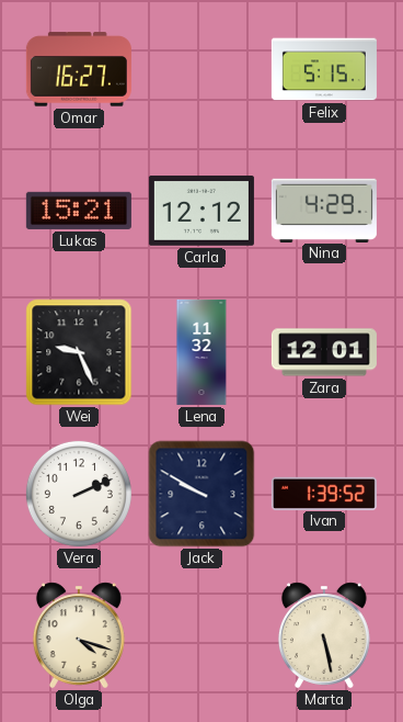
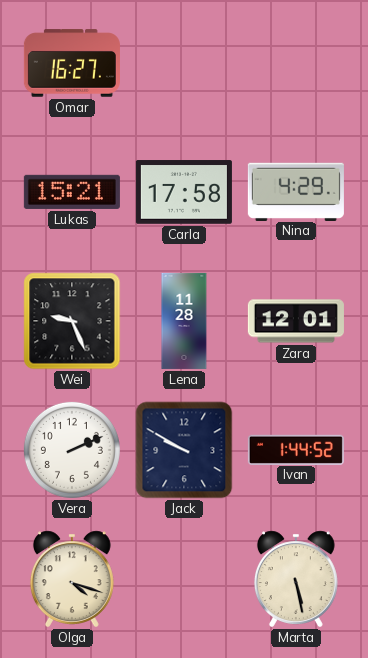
Felix: 5:15 -> none
Carla: 12:12 -> 17:58
Lena: 11:32 -> 11:28
Ivan: 1:39 -> 1:44
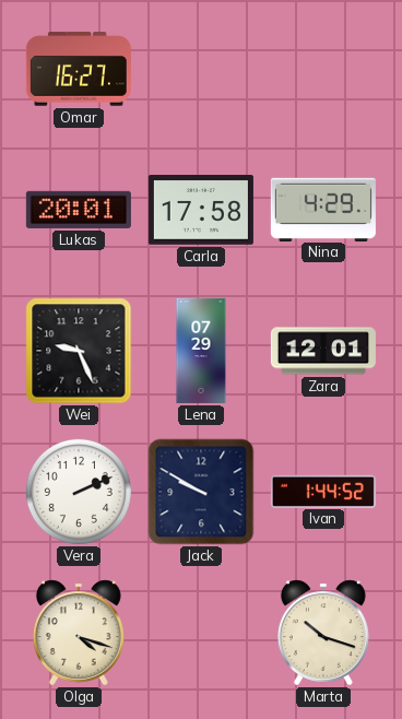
Lukas: 15:21 -> 20:01
Lena: 11:28 -> 07:29
Marta: 5:28 -> 10:18
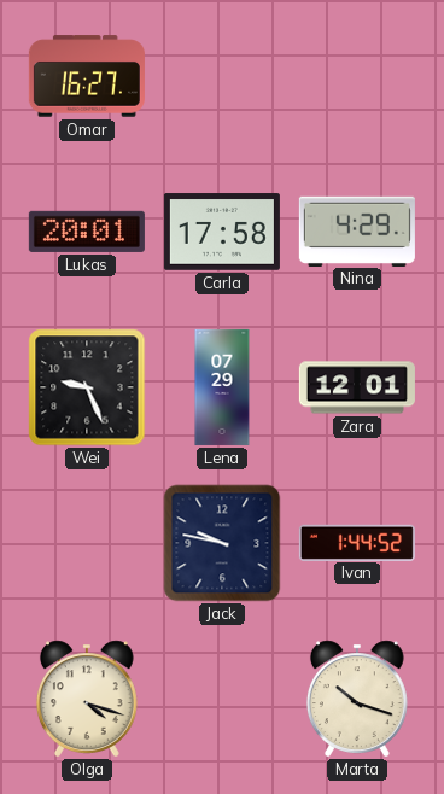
Vera: 2:11 -> none
Jack: 9:50 -> 9:47
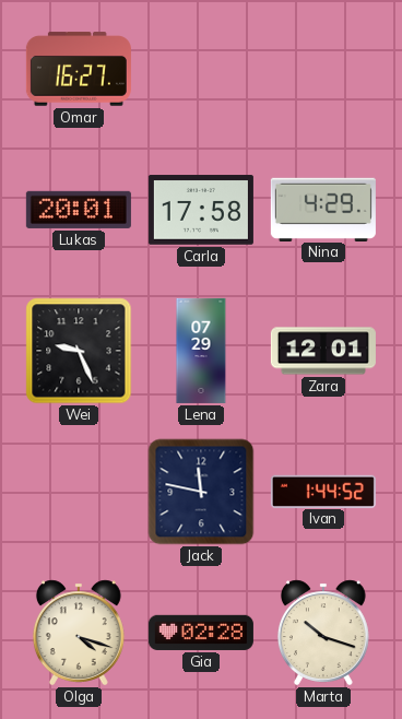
Jack: 9:47 -> 11:47
Gia: none -> 02:28
